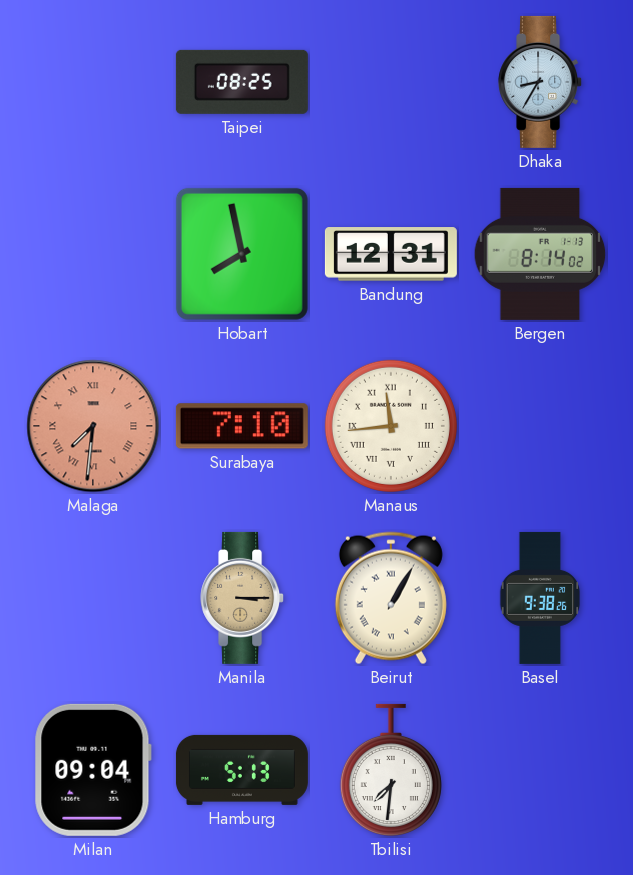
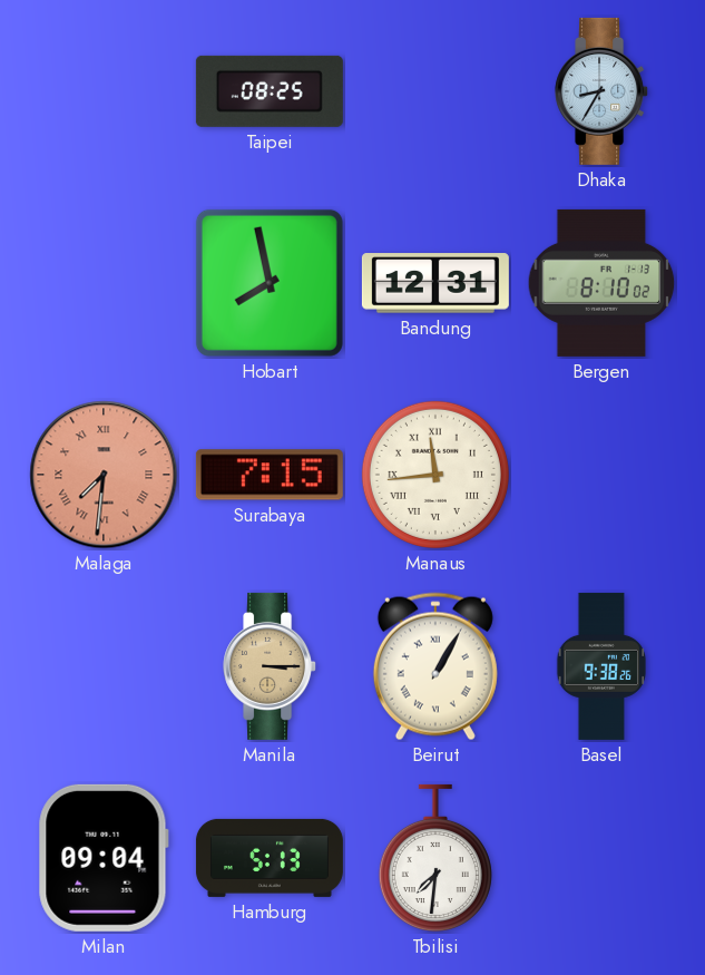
Bergen: 8:14 -> 8:10
Surabaya: 7:10 -> 7:15
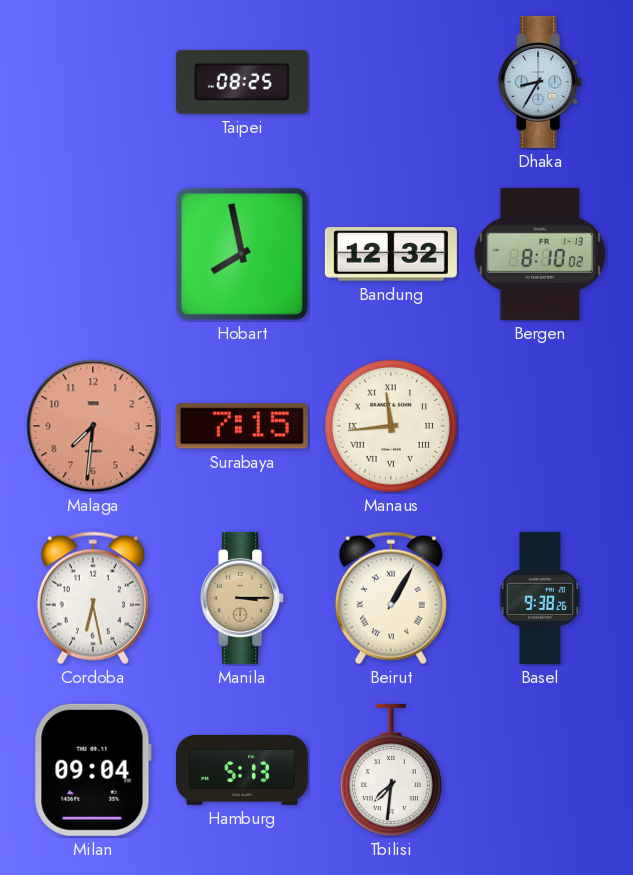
Bandung: 12:31 -> 12:32
Malaga numerals: Roman -> Arabic
Cordoba: none -> 6:28
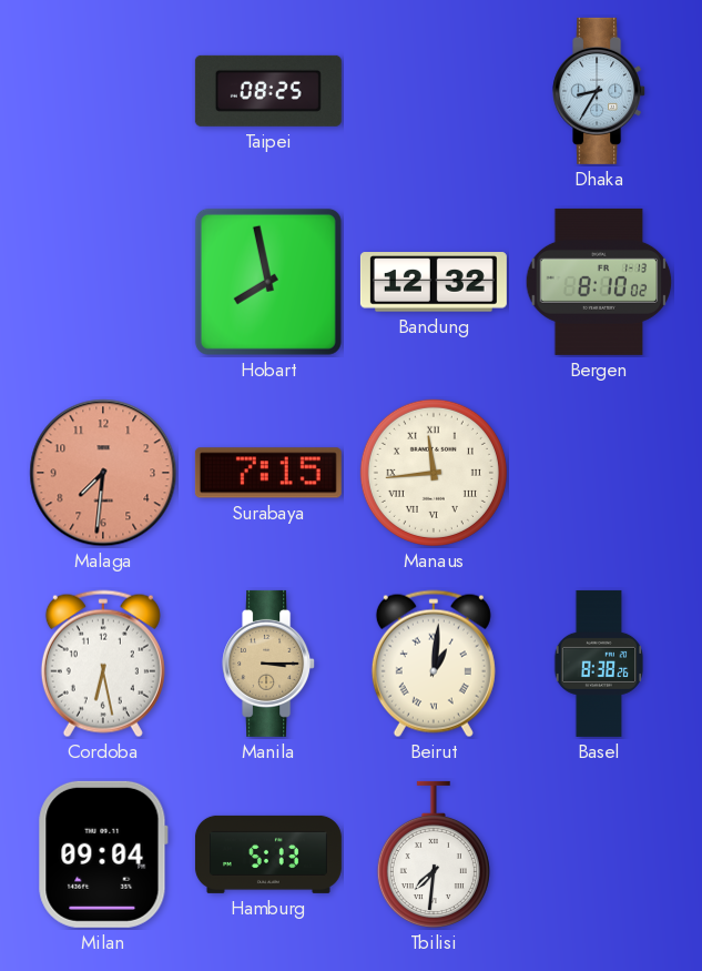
Beirut: 1:05 -> 1:01
Basel: 9:38 -> 8:38
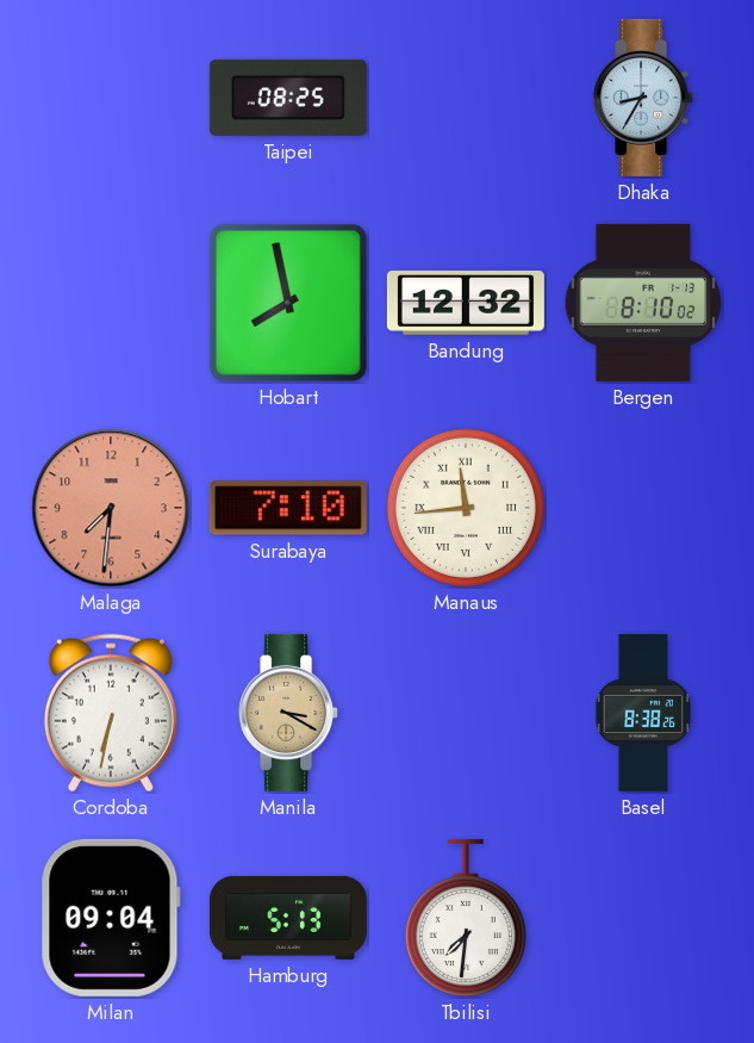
Surabaya: 7:15 -> 7:10
Cordoba: 6:28 -> 6:32
Manila: 3:15 -> 3:20
Beirut: 1:01 -> none
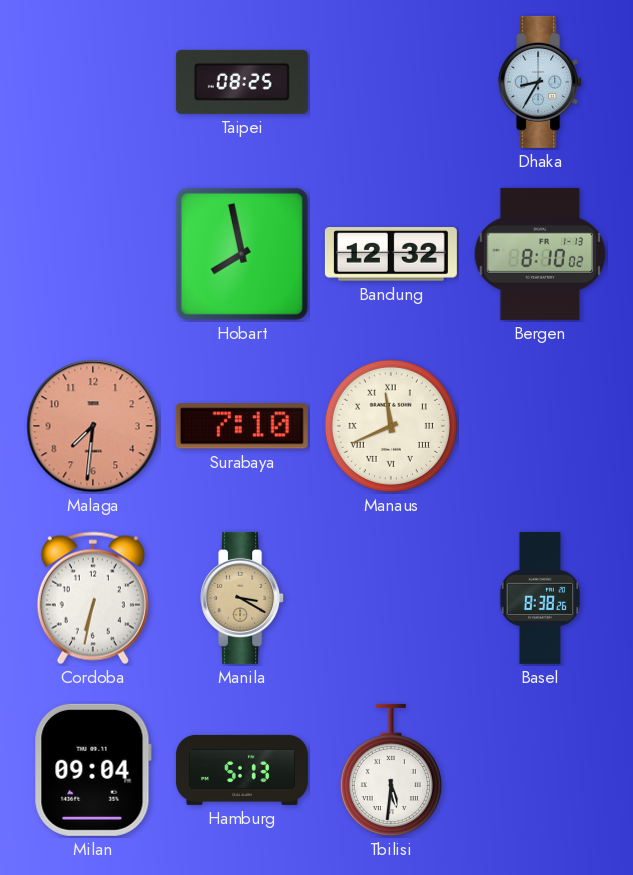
Manaus: 11:44 -> 11:41
Tbilisi: 7:31 -> 5:31
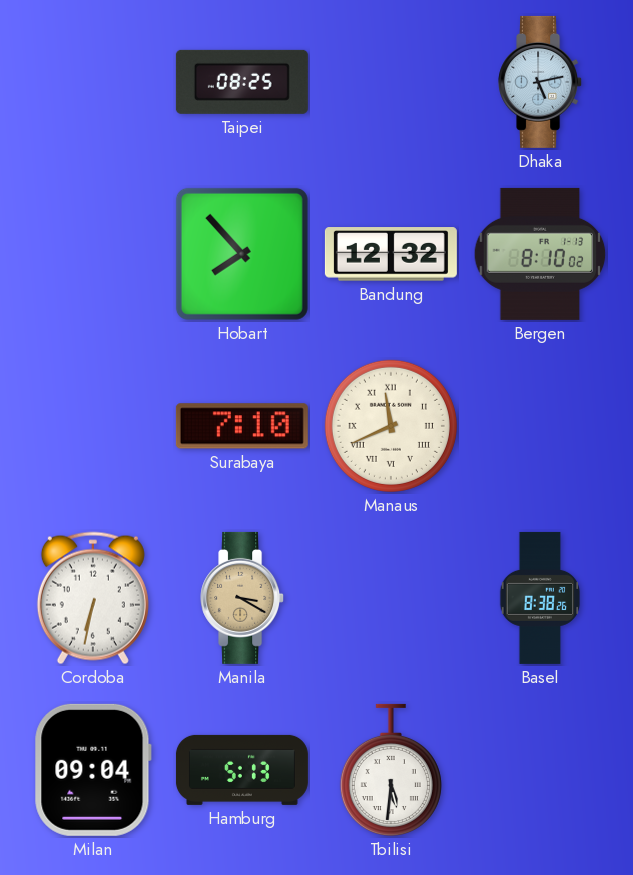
Dhaka: 8:35 -> 5:13
Hobart: 7:58 -> 7:53
Malaga: 7:31 -> none
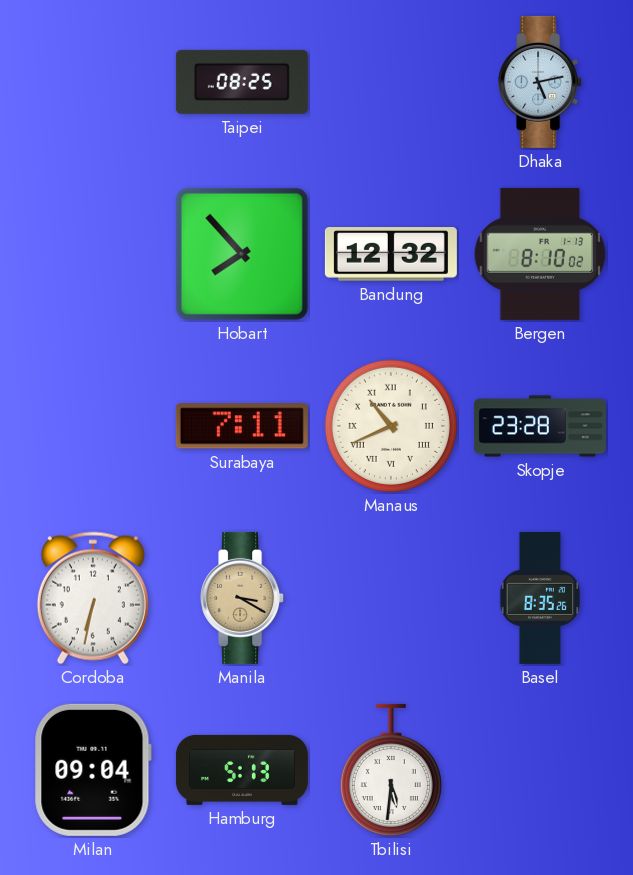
Surabaya: 7:10 -> 7:11
Manaus: 11:41 -> 10:41
Skopje: none -> 23:28
Basel: 8:38 -> 8:35
